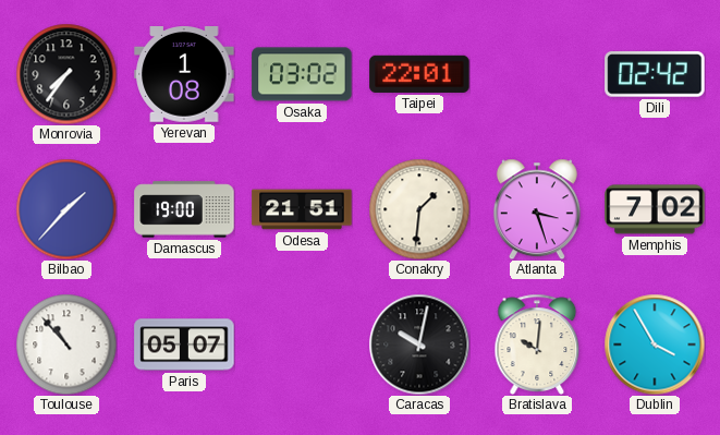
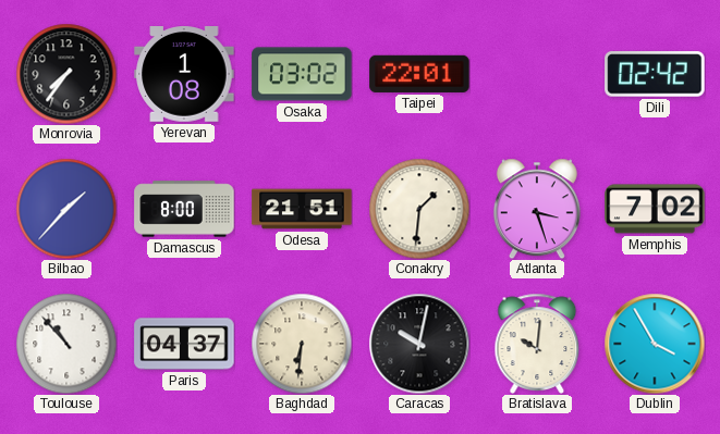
Damascus: 19:00 -> 8:00
Paris: 05:07 -> 04:37
Baghdad: none -> 6:31
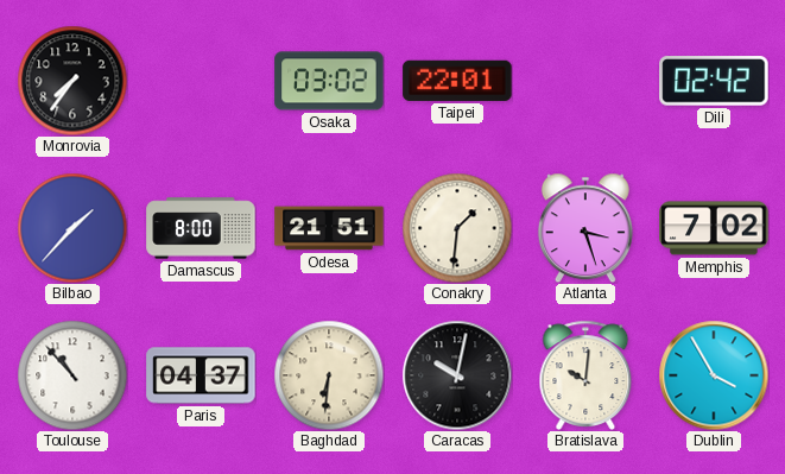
Yerevan: 1:08 -> none
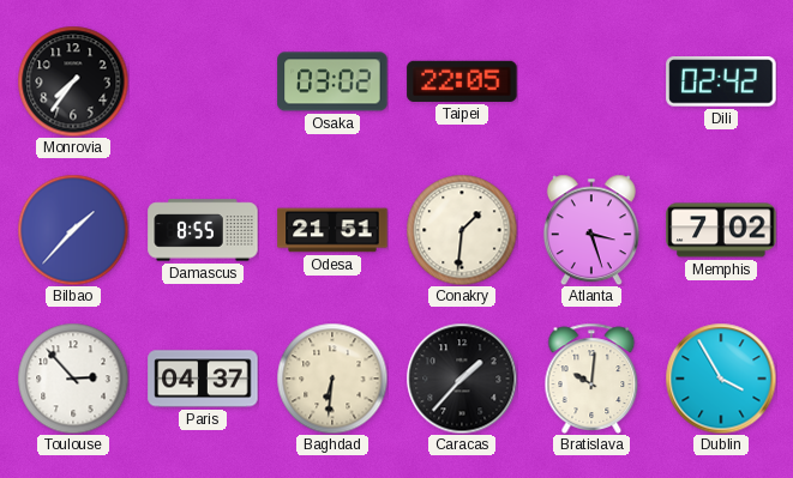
Taipei: 22:01 -> 22:05
Damascus: 8:00 -> 8:55
Toulouse: 10:53 -> 2:53
Caracas: 10:02 -> 1:37
